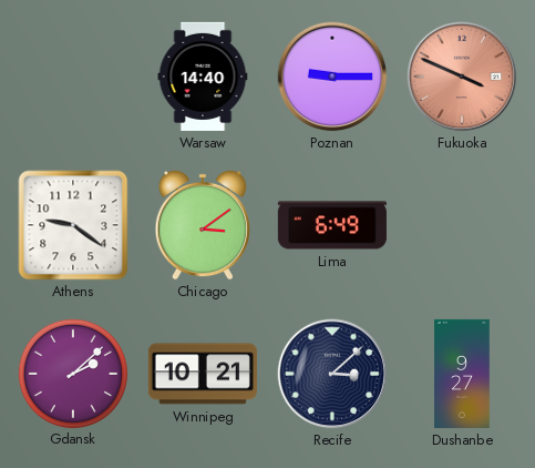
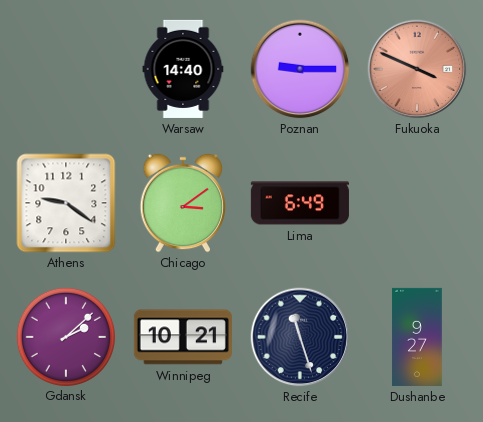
Recife: 3:08 -> 11:27
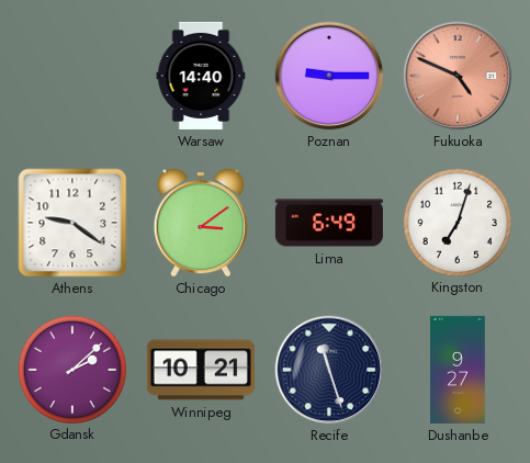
Fukuoka: 3:49 -> 4:49
Kingston: none -> 7:03
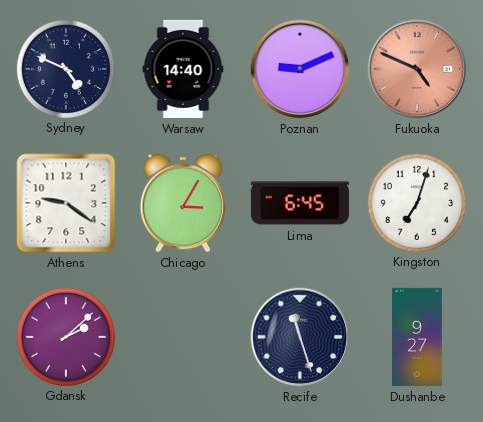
Sydney: none -> 4:49
Poznan: 9:15 -> 9:11
Chicago: 3:09 -> 3:05
Lima: 6:49 -> 6:45
Winnipeg: 10:21 -> none
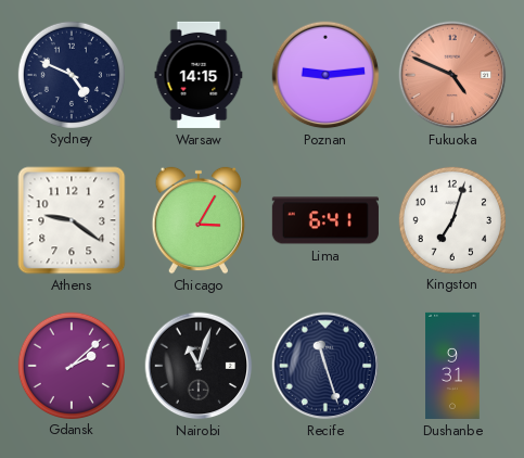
Warsaw: 14:40 -> 14:15
Poznan: 9:11 -> 9:14
Lima: 6:45 -> 6:41
Nairobi: none -> 11:03
Dushanbe: 9:27 -> 9:31
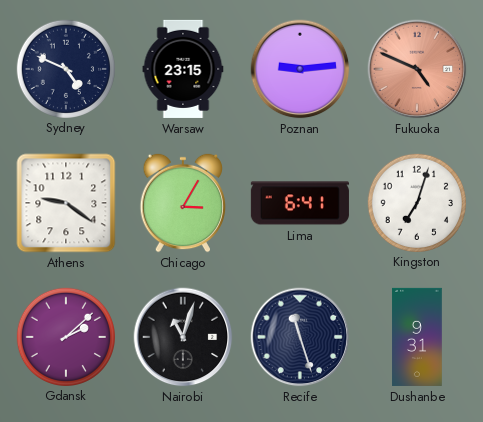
Warsaw: 14:15 -> 23:15
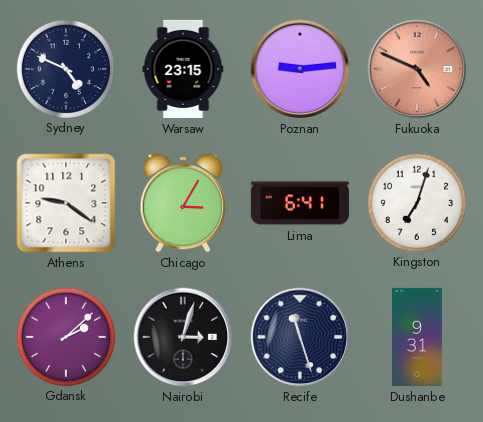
Nairobi: 11:03 -> 3:03
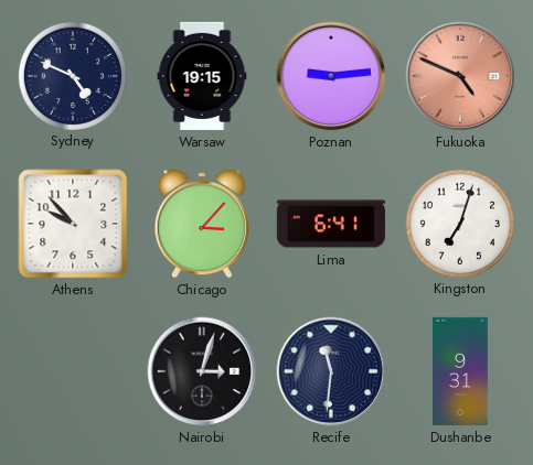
Warsaw: 23:15 -> 19:15
Athens: 9:21 -> 9:53
Chicago: 3:05 -> 3:07
Gdansk: 2:08 -> none
Recife: 11:27 -> 11:31
